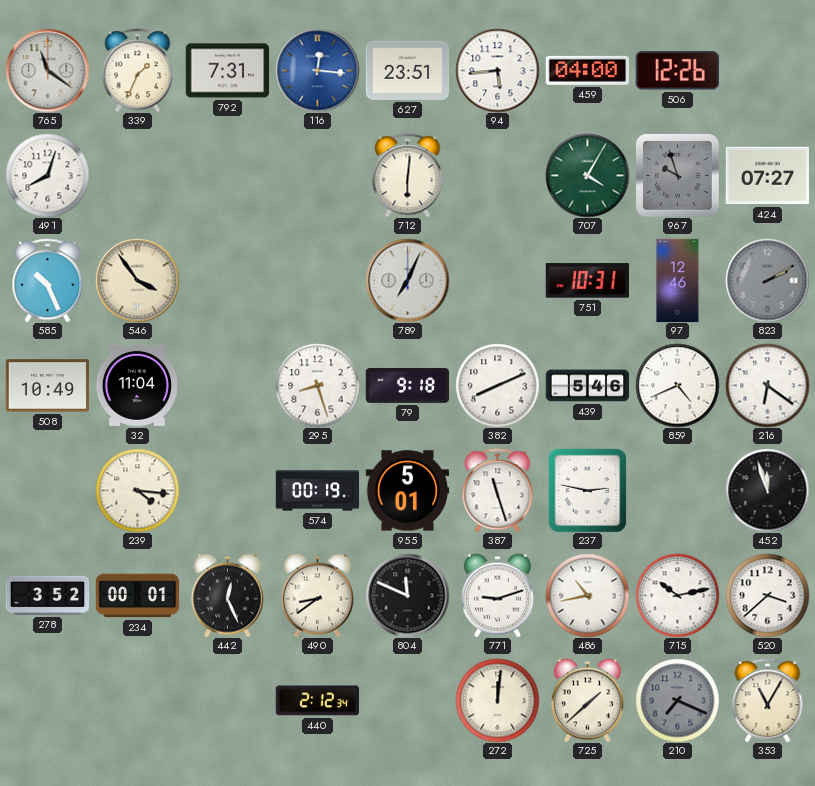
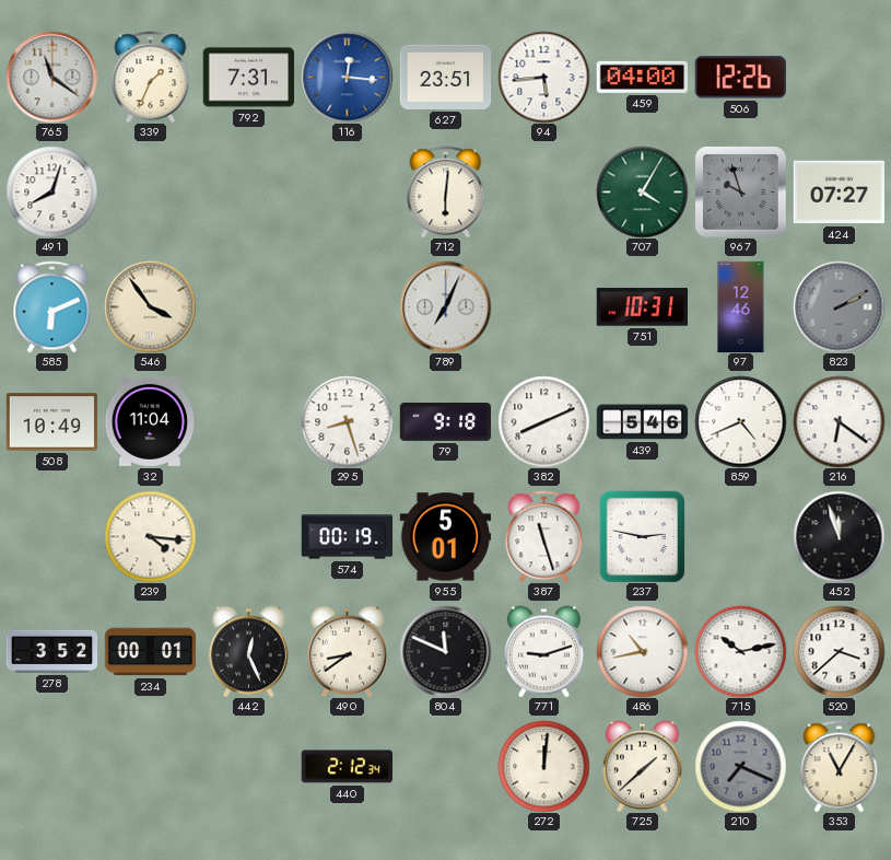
585: 10:26 -> 6:11
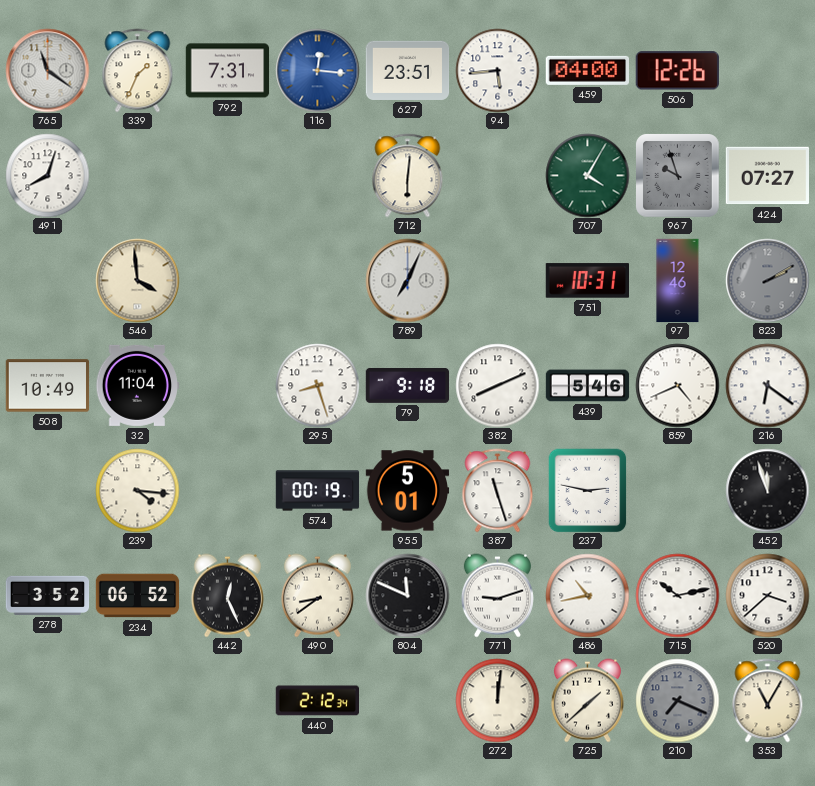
585: 6:11 -> none
546: 3:54 -> 3:59
234: 00:01 -> 06:52
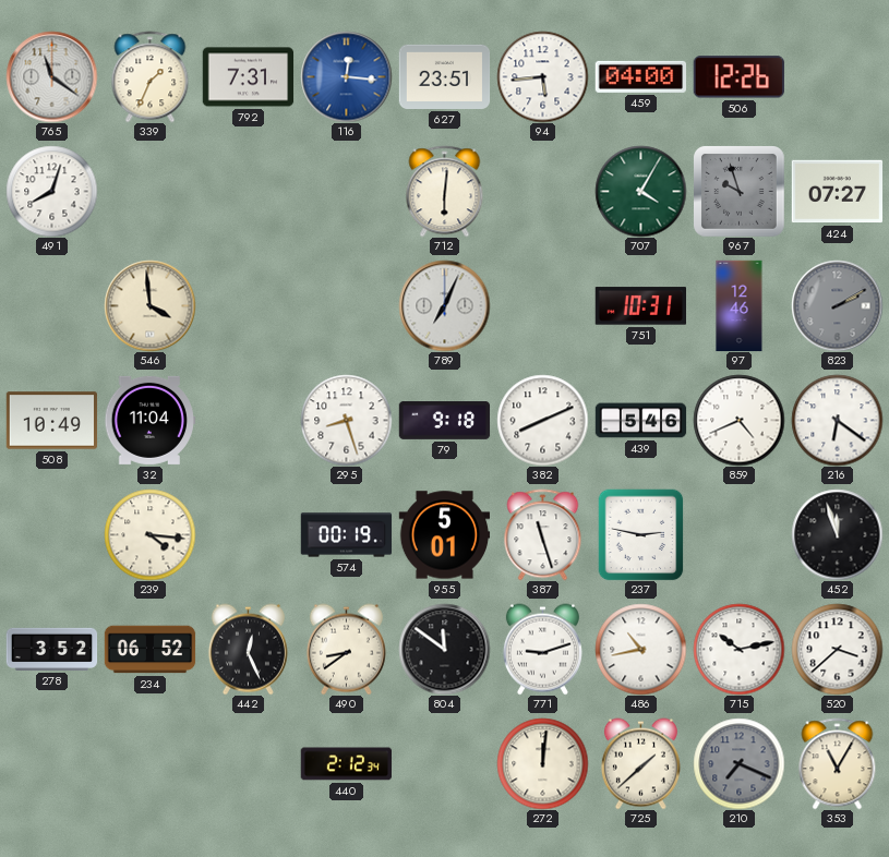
804: 11:49 -> 11:51
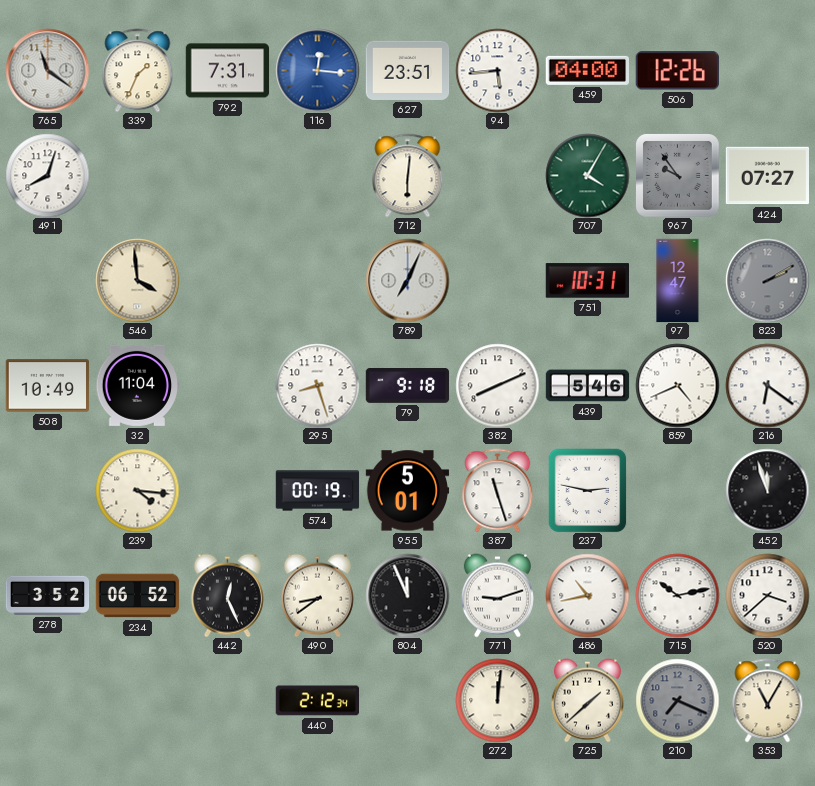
967: 9:57 -> 9:54
97: 12:46 -> 12:47
804: 11:51 -> 11:56
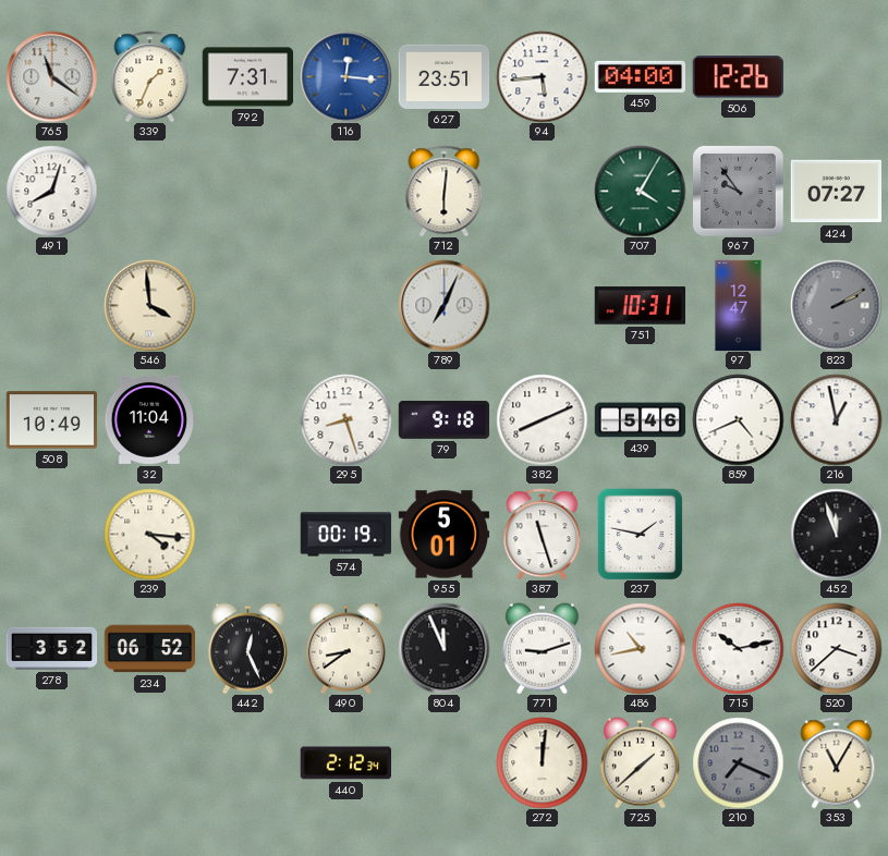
216: 6:21 -> 12:58
237: 2:47 -> 1:47
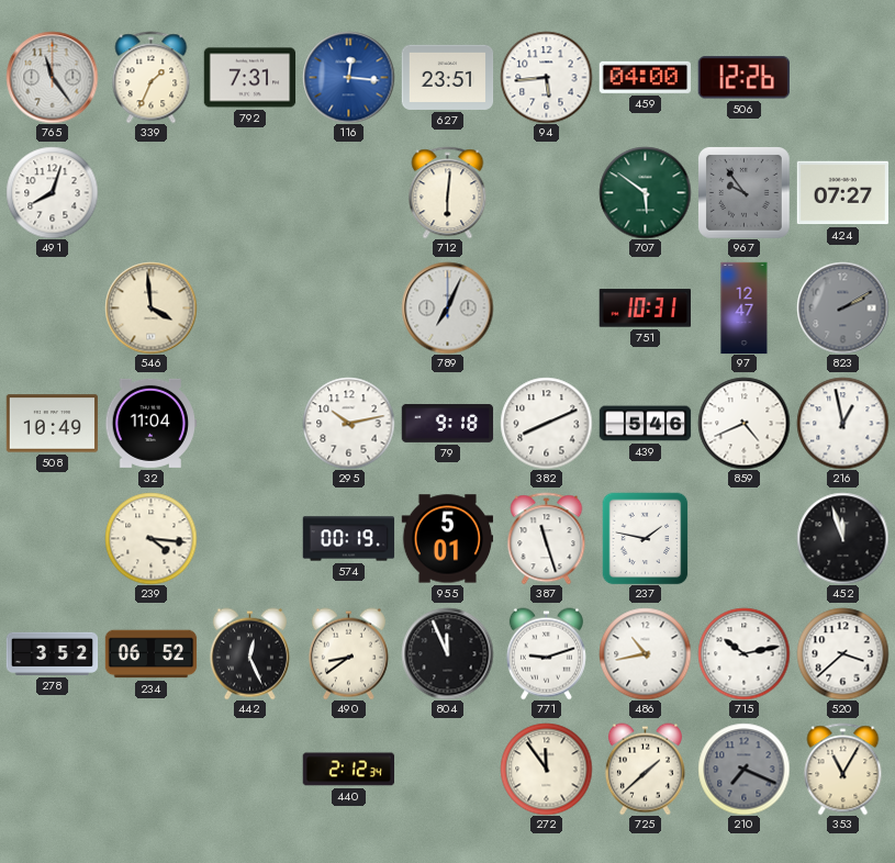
765: 11:21 -> 11:24
707: 4:05 -> 5:51
295: 8:27 -> 10:13
272: 12:01 -> 11:54
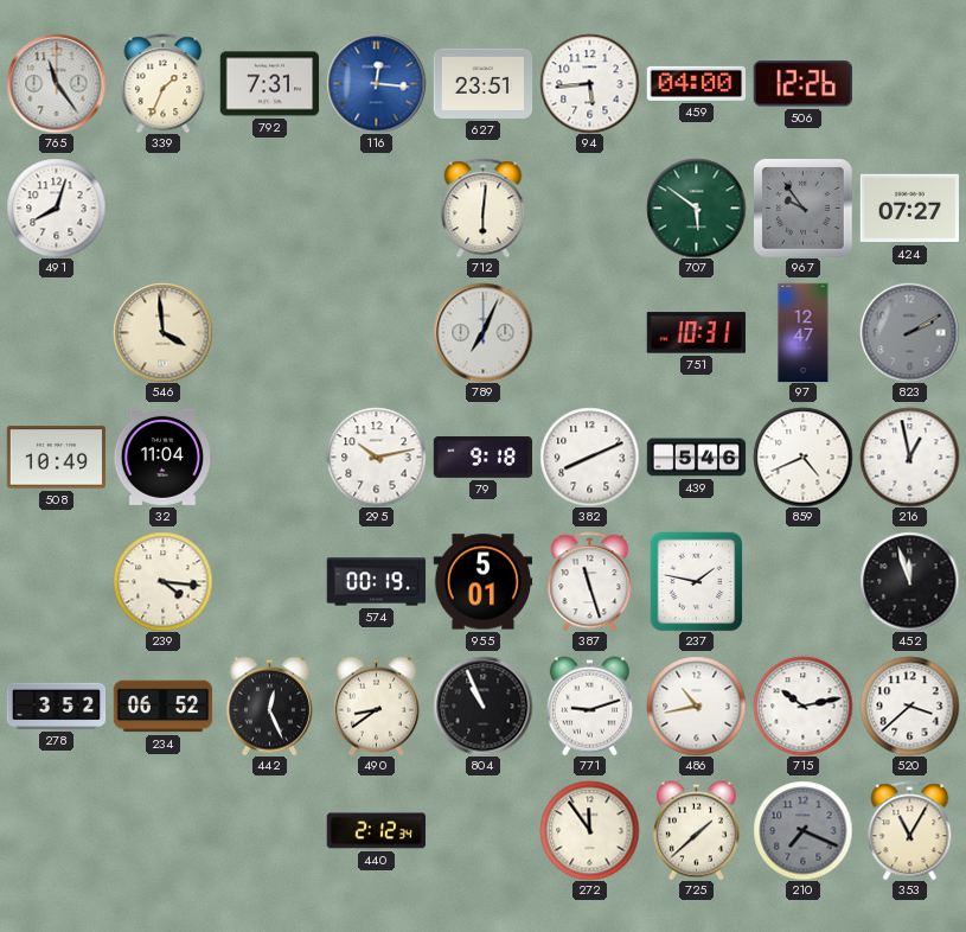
804: 11:56 -> 10:56
